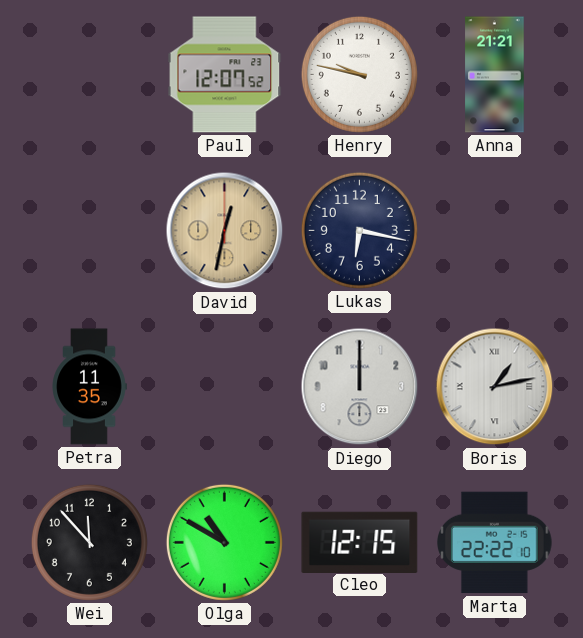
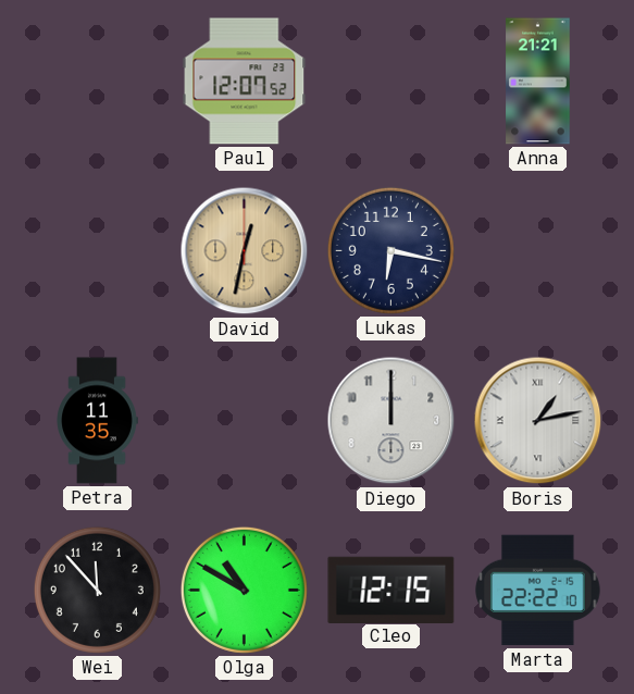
Henry: 9:47 -> none
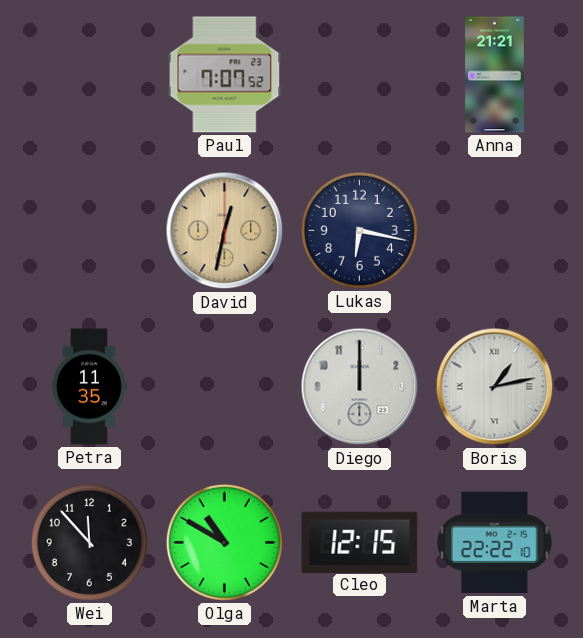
Paul: 12:07 -> 7:07
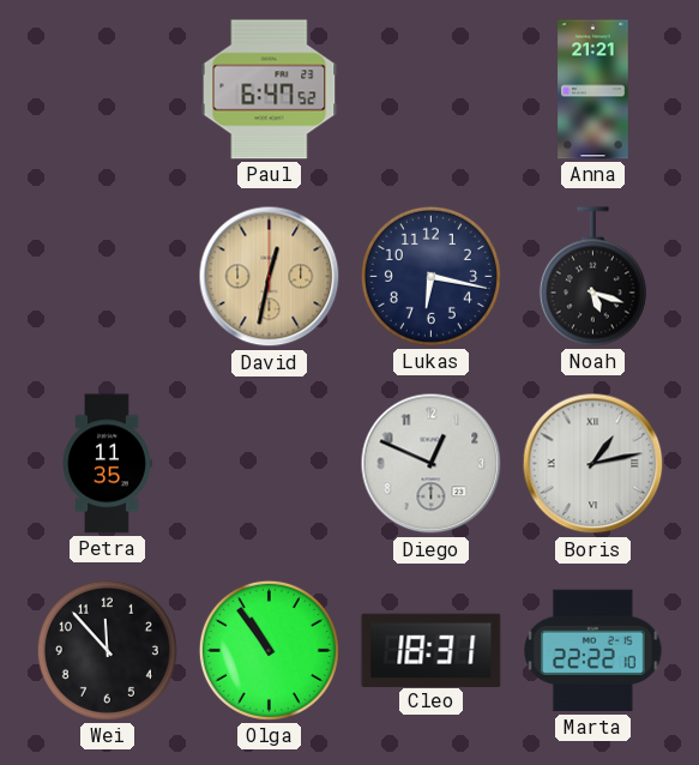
Paul: 7:07 -> 6:47
Noah: none -> 5:18
Diego: 12:00 -> 12:49
Olga: 10:50 -> 10:54
Cleo: 12:15 -> 18:31
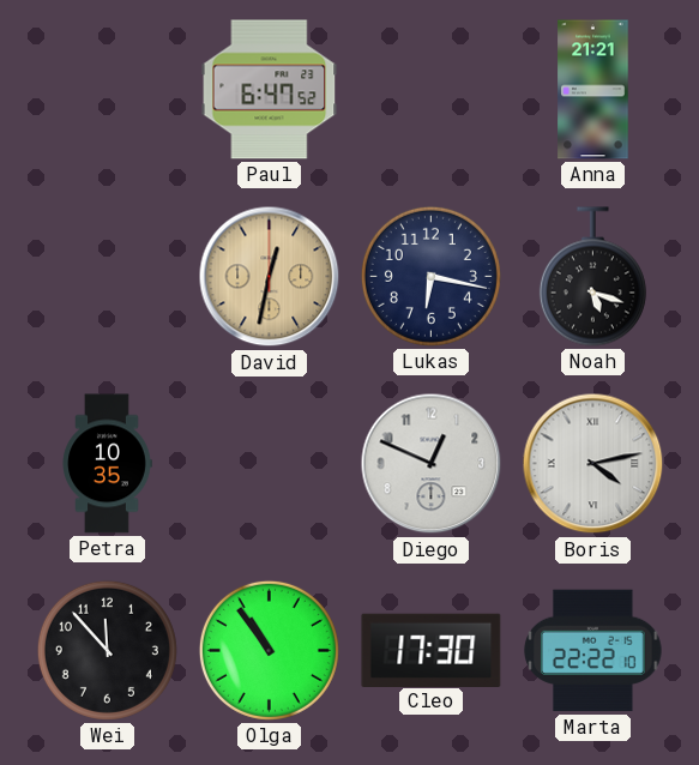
Petra: 11:35 -> 10:35
Boris: 1:13 -> 4:13
Cleo: 18:31 -> 17:30
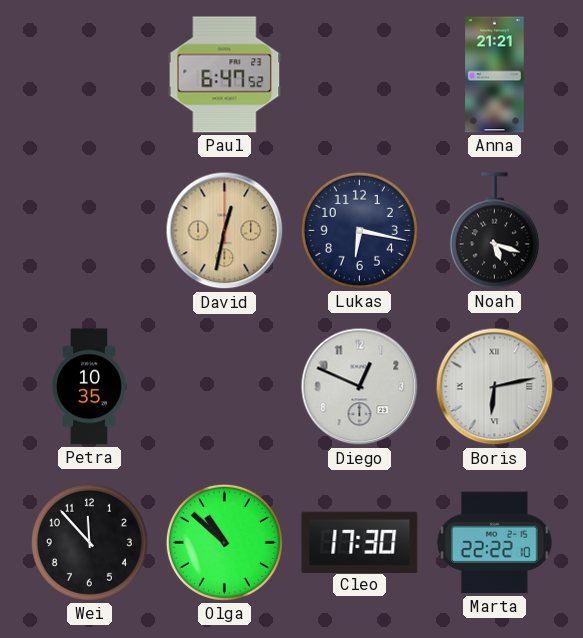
Boris: 4:13 -> 6:13
Olga: 10:54 -> 10:52
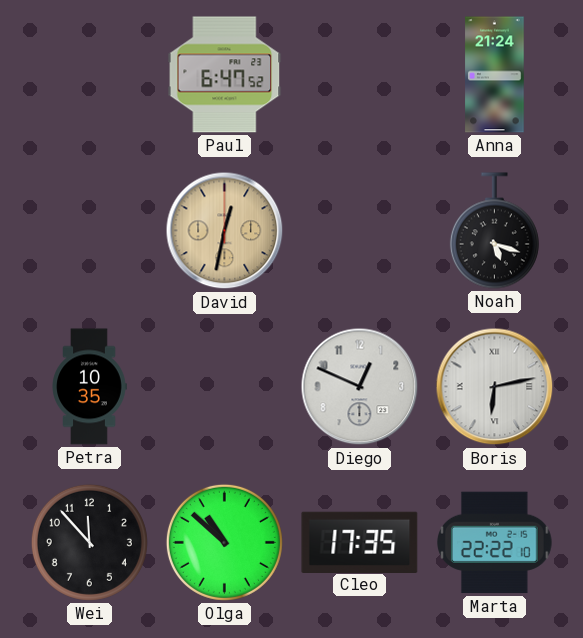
Anna: 21:21 -> 21:24
Lukas: 6:17 -> none
Cleo: 17:30 -> 17:35
